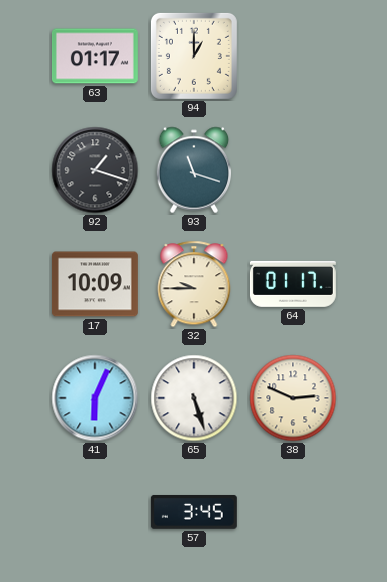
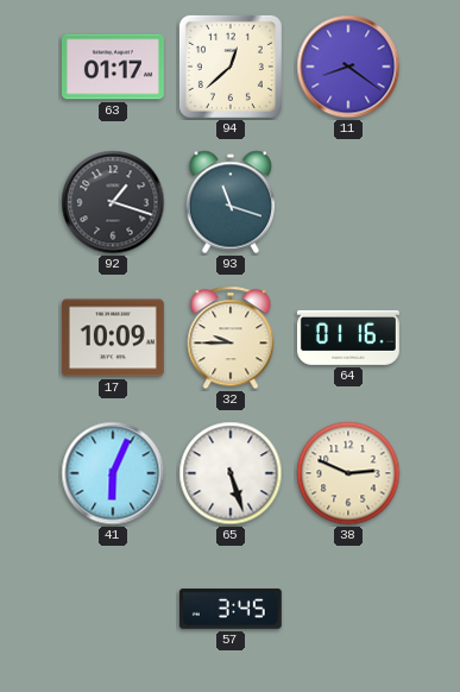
94: 1:00 -> 12:38
11: none -> 8:21
64: 01:17 -> 01:16
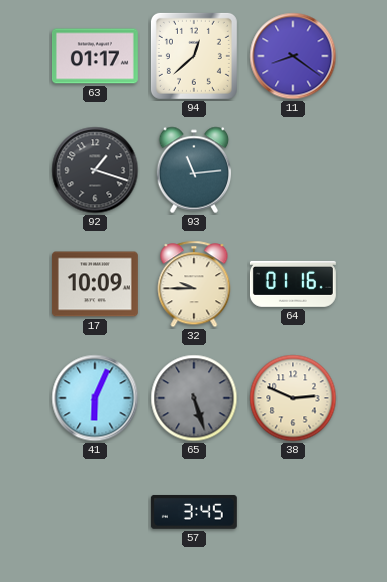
93: 11:18 -> 11:14
65 dial: white -> grey
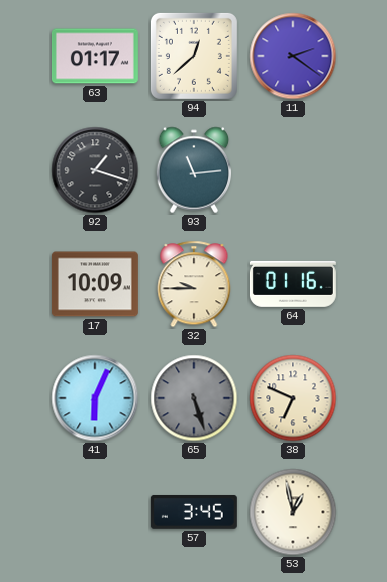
11: 8:21 -> 2:21
38: 2:49 -> 6:49
53: none -> 12:58
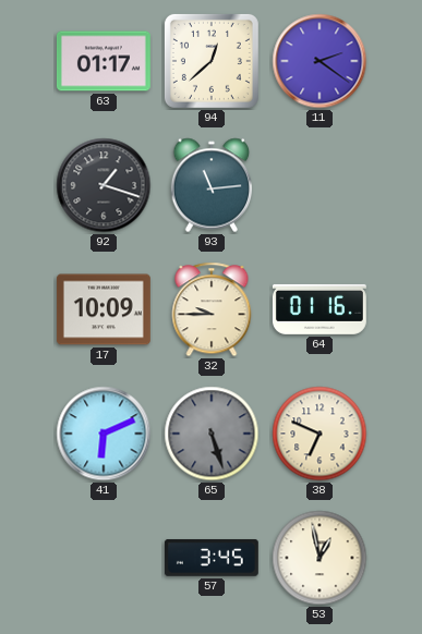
41: 6:04 -> 6:11
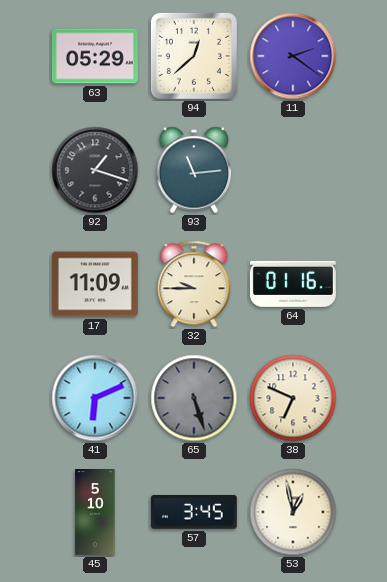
63: 01:17 -> 05:29
17: 10:09 -> 11:09
45: none -> 5:10
